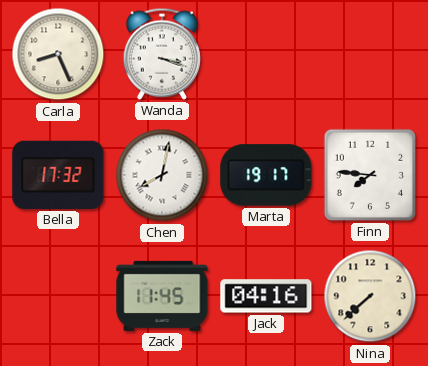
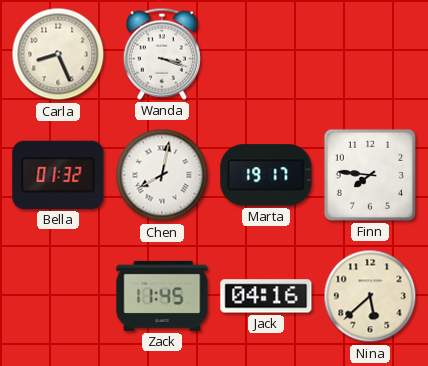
Bella: 17:32 -> 01:32
Nina: 7:38 -> 5:38
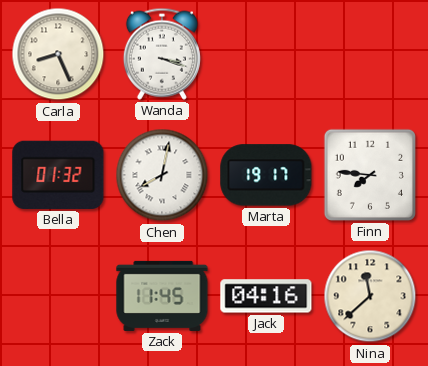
Nina: 5:38 -> 11:38
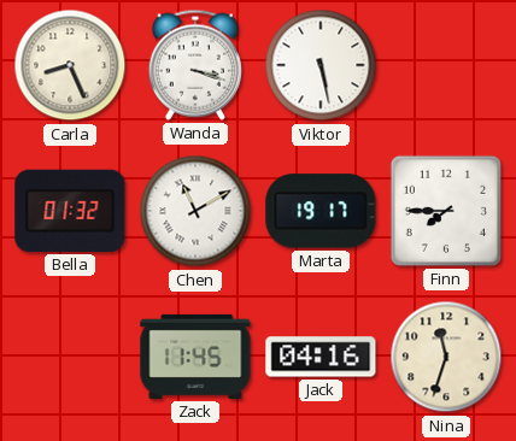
Viktor: none -> 5:28
Chen: 8:02 -> 11:10
Finn: 7:46 -> 7:45
Nina: 11:38 -> 11:33
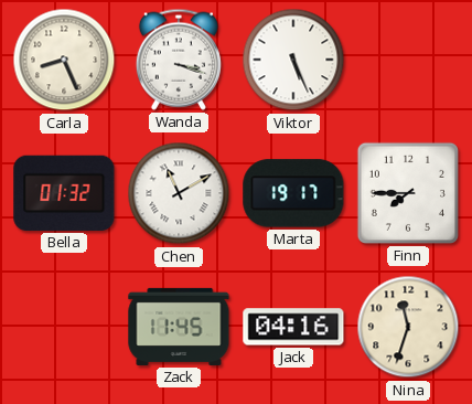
Viktor: 5:28 -> 5:26
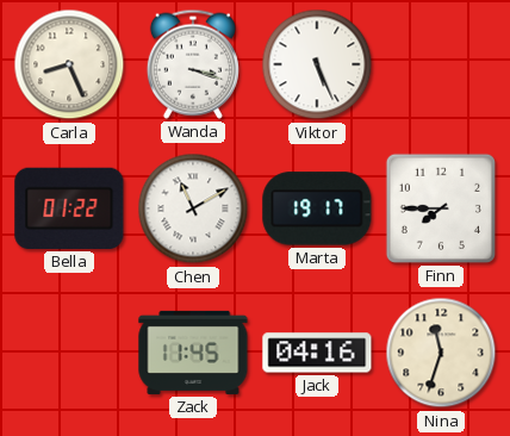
Bella: 01:32 -> 01:22
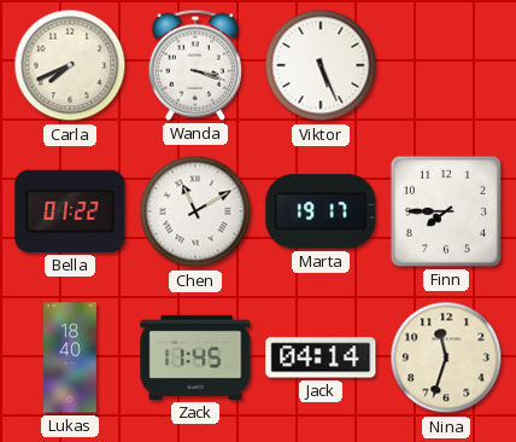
Carla: 8:26 -> 7:41
Lukas: none -> 18:40
Jack: 04:16 -> 04:14
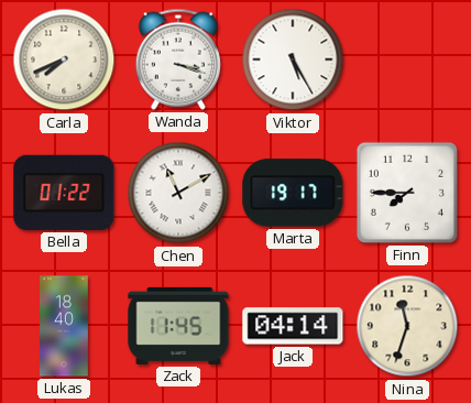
Viktor: 5:26 -> 5:25
